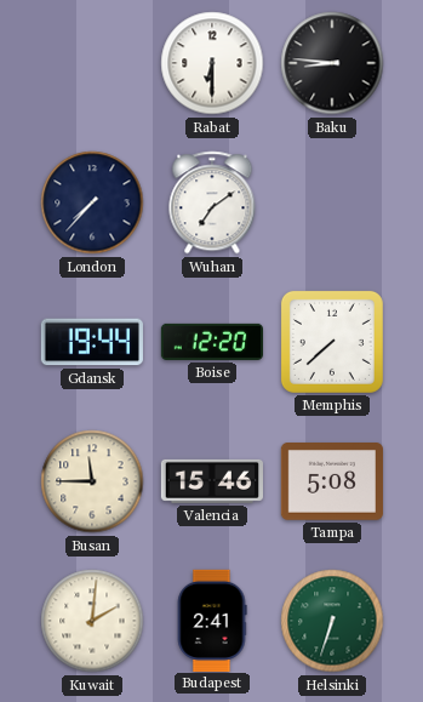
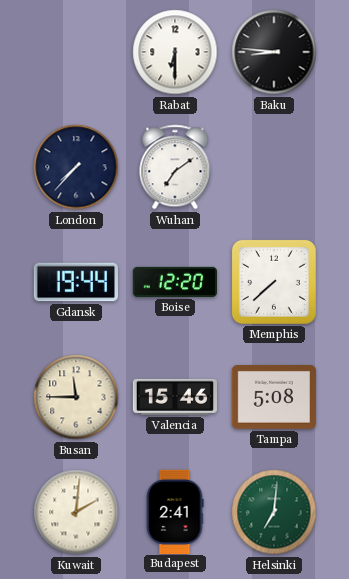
Helsinki: 6:33 -> 7:01
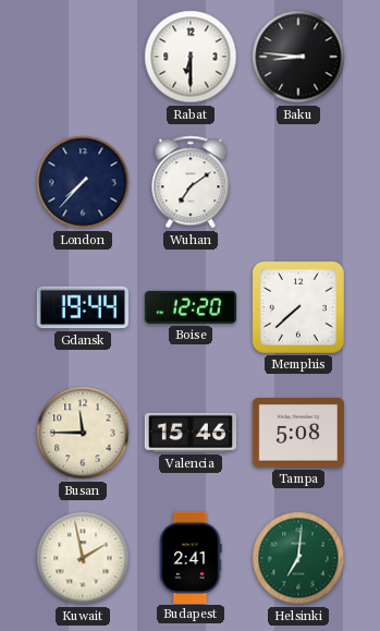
Kuwait: 2:01 -> 1:58
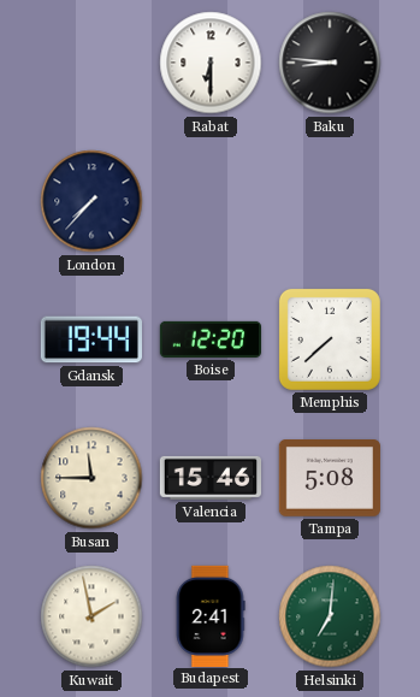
Wuhan: 7:09 -> none
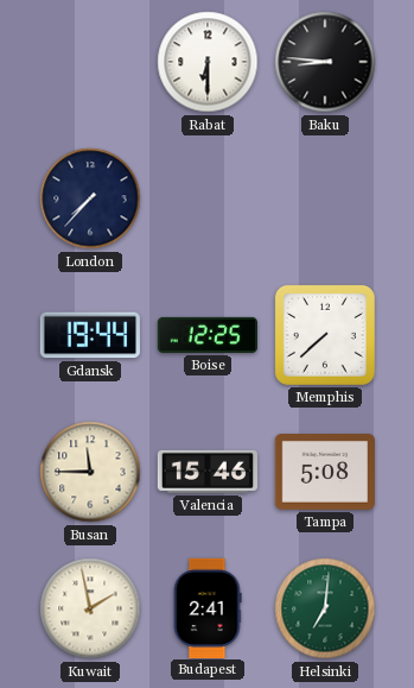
Boise: 12:20 -> 12:25
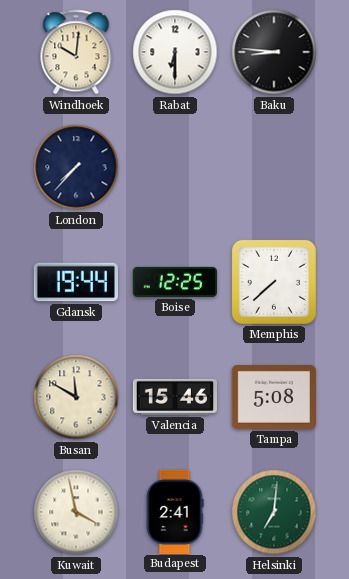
Windhoek: none -> 10:01
Busan: 11:45 -> 11:50
Kuwait: 1:58 -> 3:58
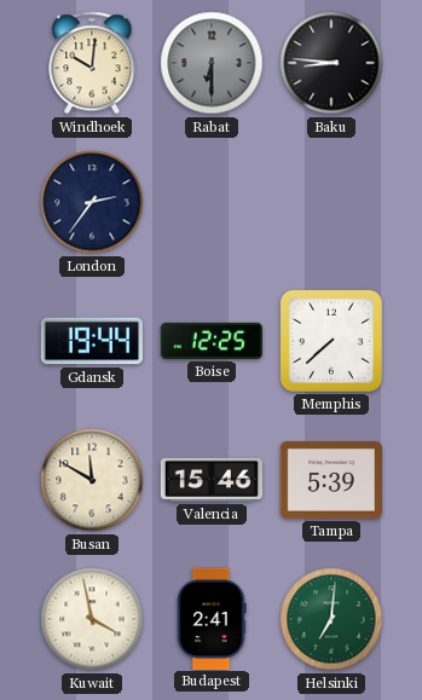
Rabat dial: white -> grey
London: 7:37 -> 2:36
Tampa: 5:08 -> 5:39
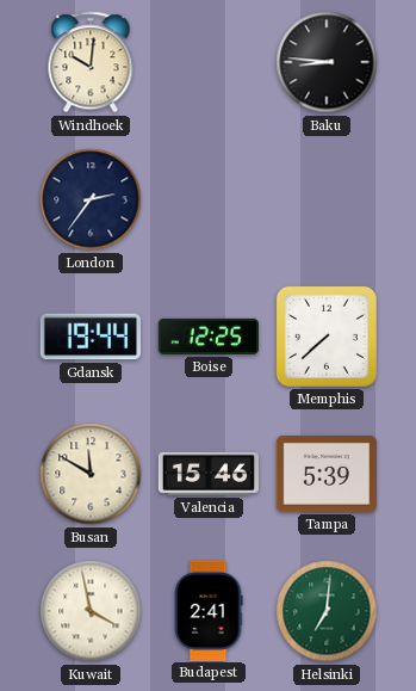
Rabat: 6:30 -> none
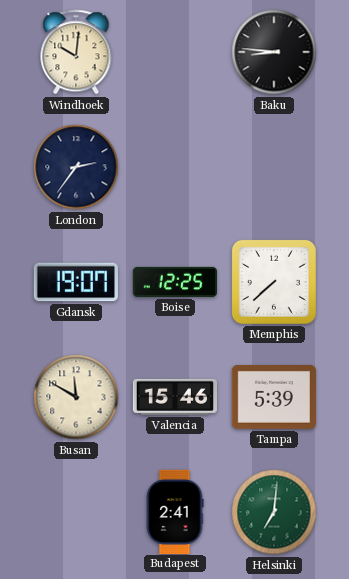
Gdansk: 19:44 -> 19:07
Kuwait: 3:58 -> none
